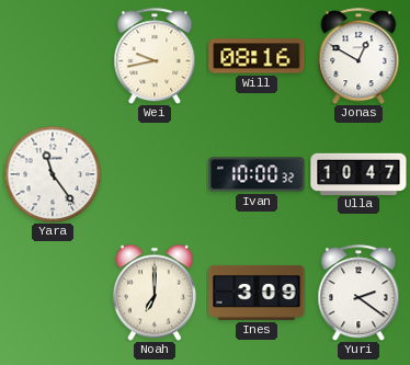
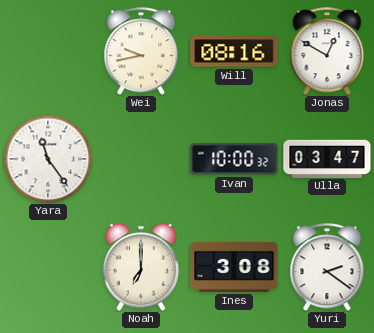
Ulla: 10:47 -> 03:47
Ines: 3:09 -> 3:08
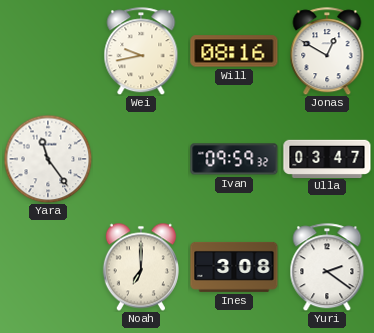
Ivan: 10:00 -> 09:59
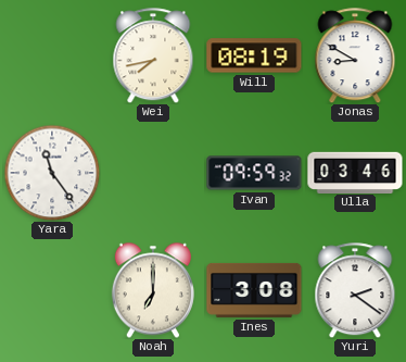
Wei: 9:43 -> 7:43
Will: 08:16 -> 08:19
Jonas: 12:50 -> 8:50
Ulla: 03:47 -> 03:46
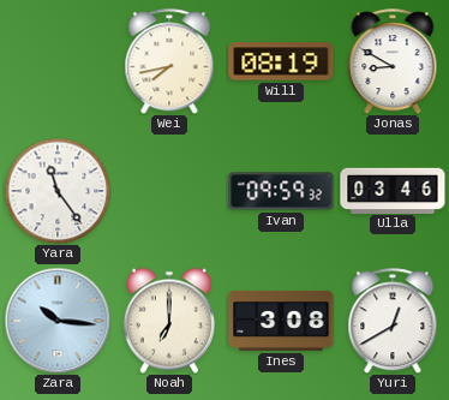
Zara: none -> 10:16
Yuri: 2:21 -> 12:40
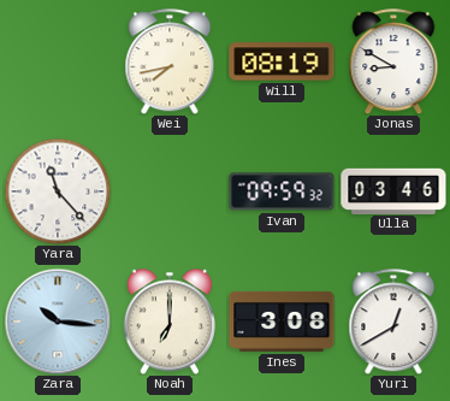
Yara: 11:24 -> 11:23
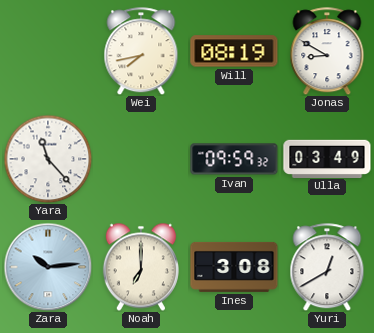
Ulla: 03:46 -> 03:49
Zara: 10:16 -> 10:14
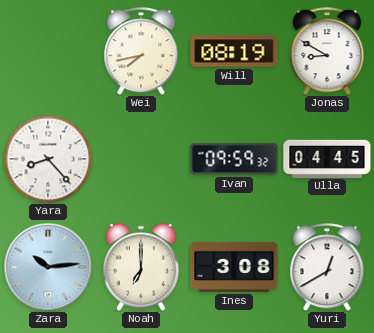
Yara: 11:23 -> 8:23
Ulla: 03:49 -> 04:45
